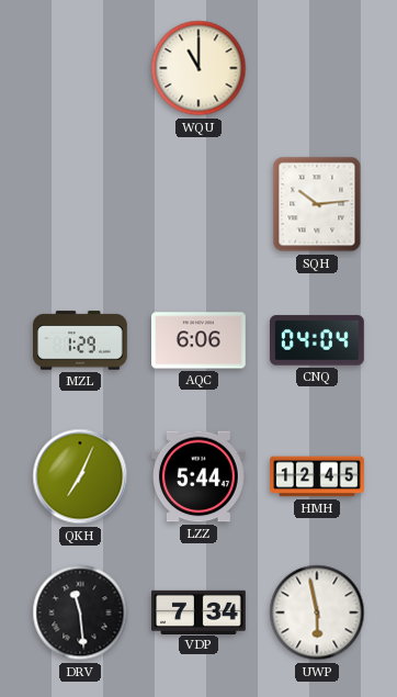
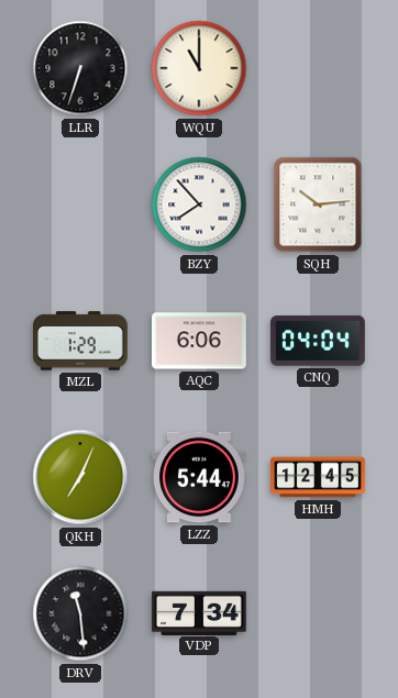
LLR: none -> 6:33
BZY: none -> 7:53
UWP: 5:58 -> none
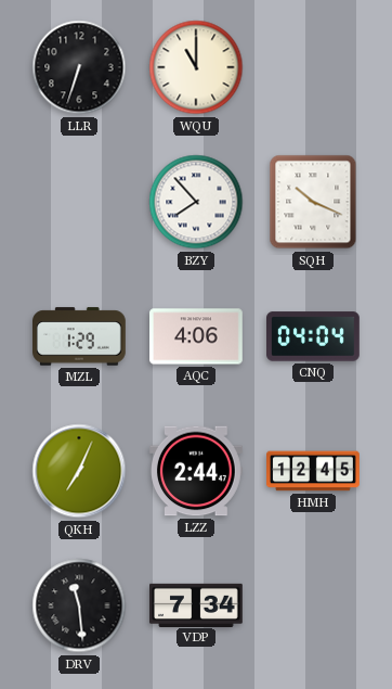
SQH: 10:14 -> 10:19
AQC: 6:06 -> 4:06
LZZ: 5:44 -> 2:44
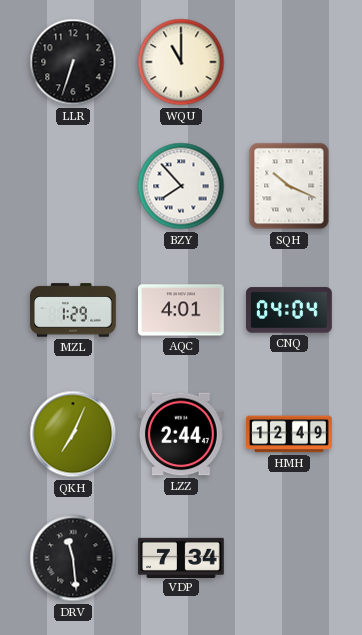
AQC: 4:06 -> 4:01
HMH: 12:45 -> 12:49
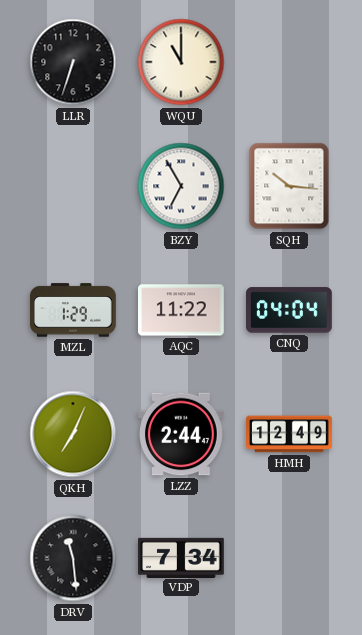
BZY: 7:53 -> 6:55
SQH: 10:19 -> 10:16
AQC: 4:01 -> 11:22
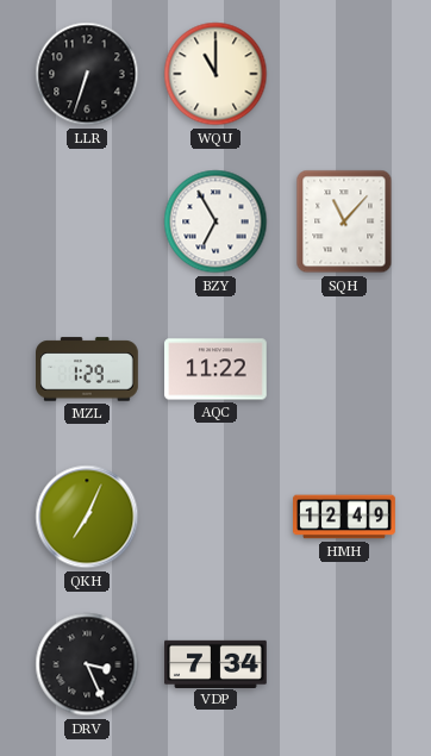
SQH: 10:16 -> 11:07
CNQ: 04:04 -> none
LZZ: 2:44 -> none
DRV: 11:29 -> 3:26
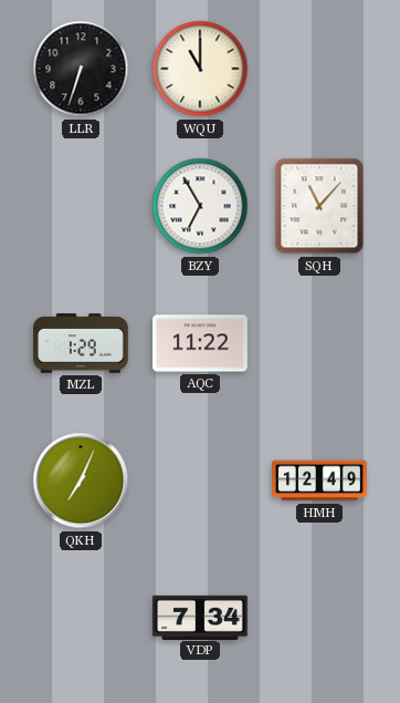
DRV: 3:26 -> none
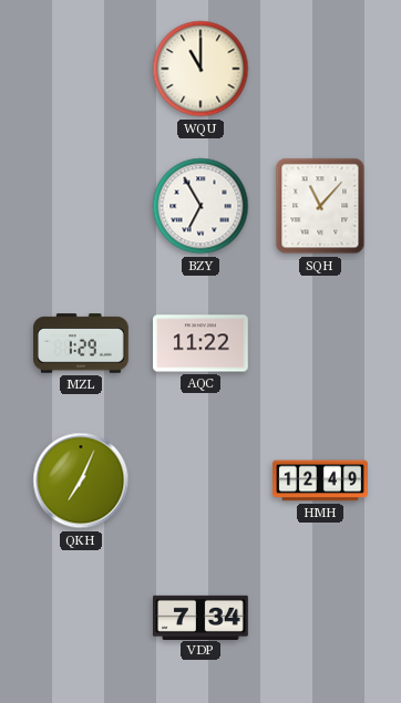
LLR: 6:33 -> none
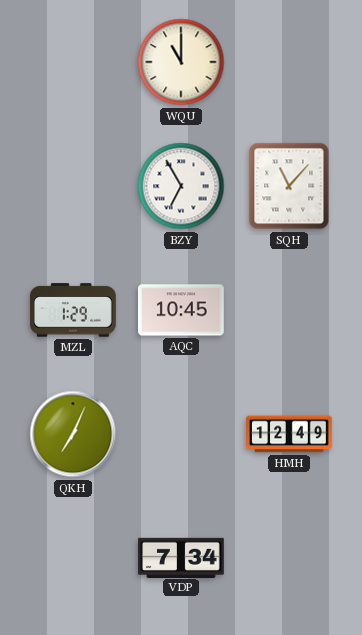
AQC: 11:22 -> 10:45
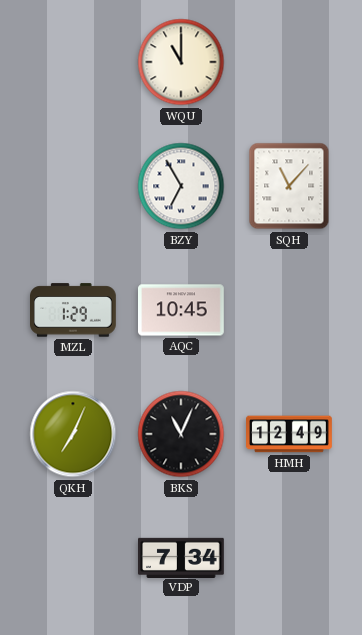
BKS: none -> 11:04
